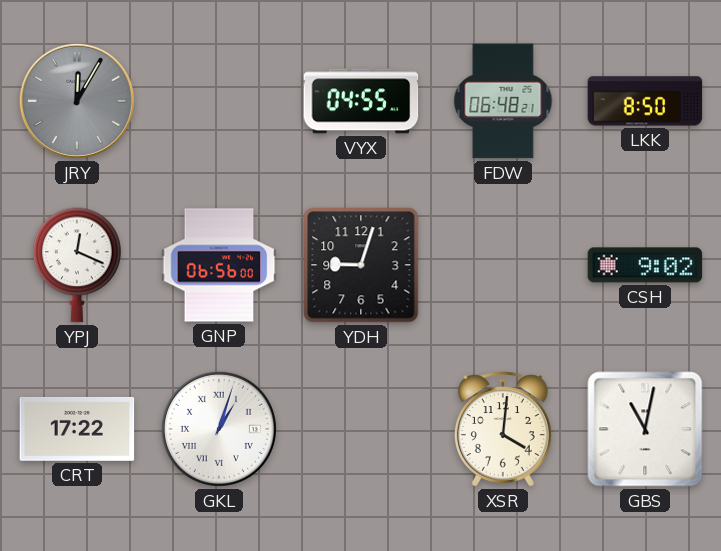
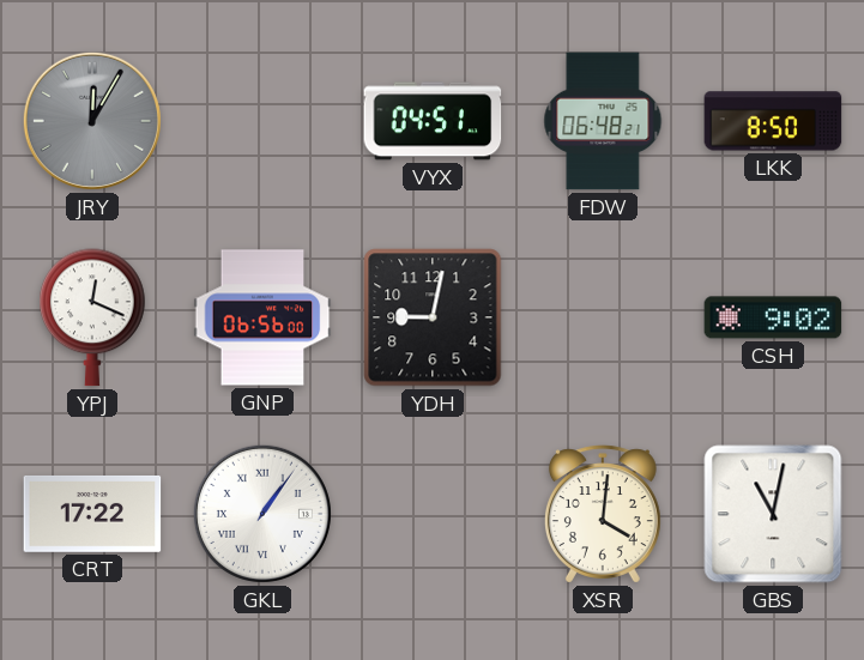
VYX: 04:55 -> 04:51
YDH: 9:03 -> 9:02
GKL: 1:03 -> 1:06
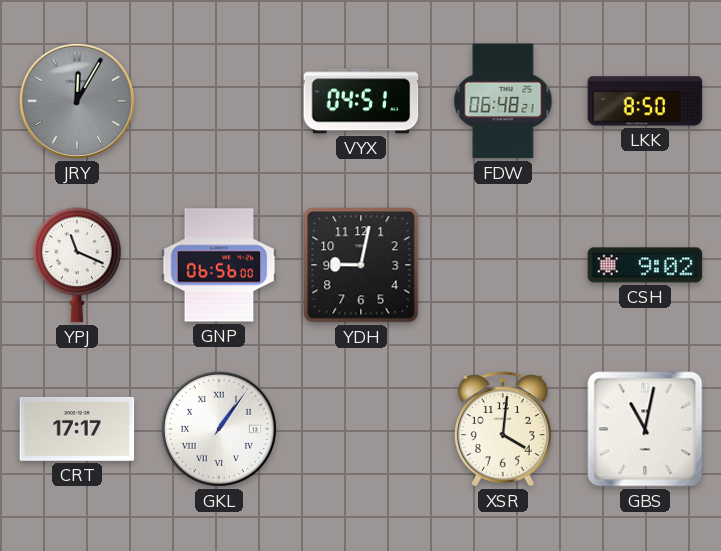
YPJ: 12:19 -> 11:19
CRT: 17:22 -> 17:17
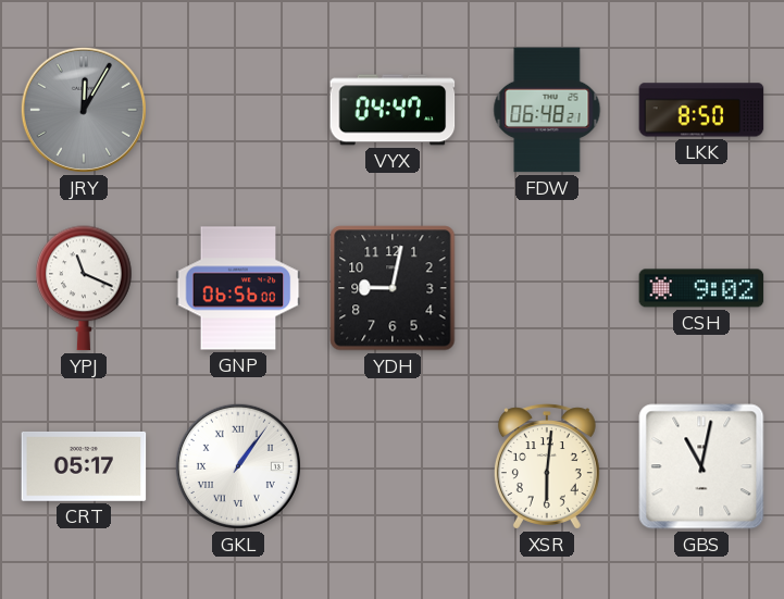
VYX: 04:51 -> 04:47
CRT: 17:17 -> 05:17
XSR: 4:01 -> 6:01
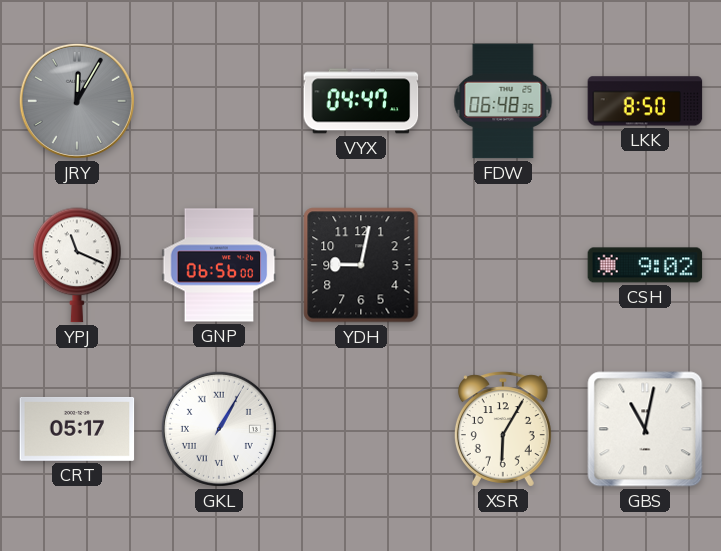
FDW: 06:48:21 -> 06:48:35
GKL: 1:06 -> 1:05
XSR: 6:01 -> 6:05
